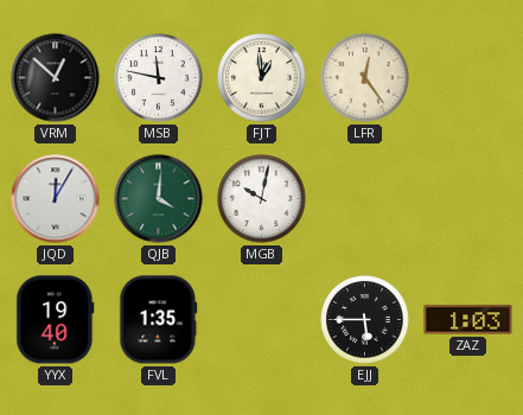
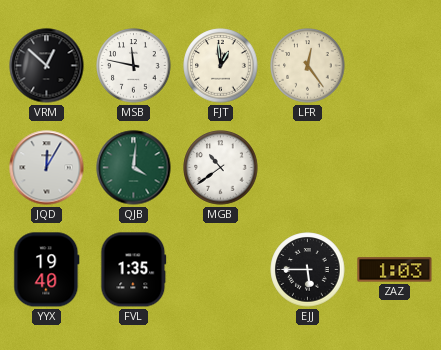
MGB: 10:02 -> 10:39
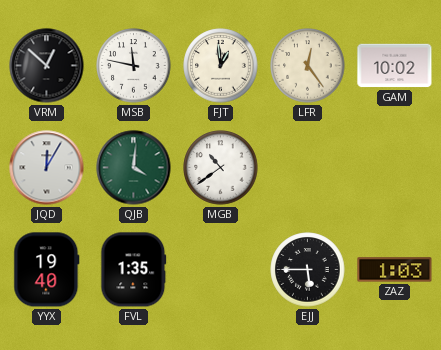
GAM: none -> 10:02
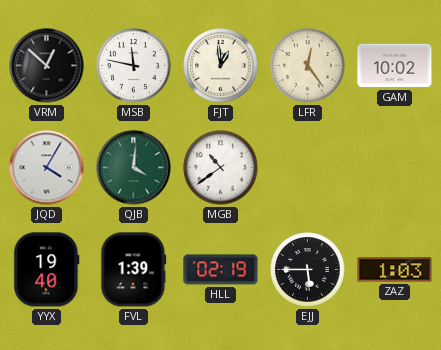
JQD: 12:05 -> 4:05
FVL: 1:35 -> 1:39
HLL: none -> 02:19
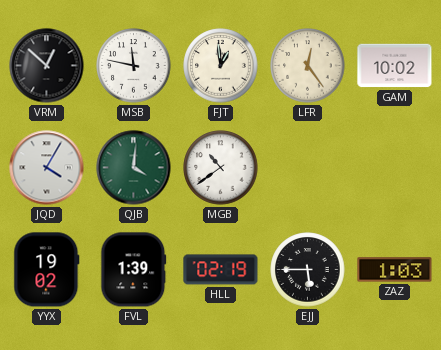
YYX: 19:40 -> 19:02
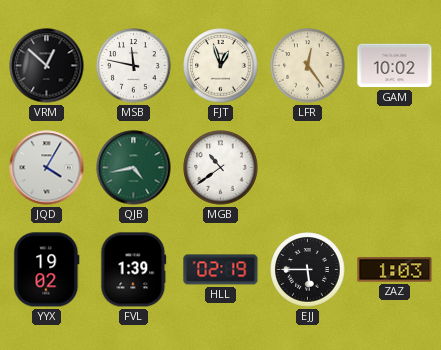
FJT: 12:59 -> 12:57
QJB: 4:01 -> 4:43
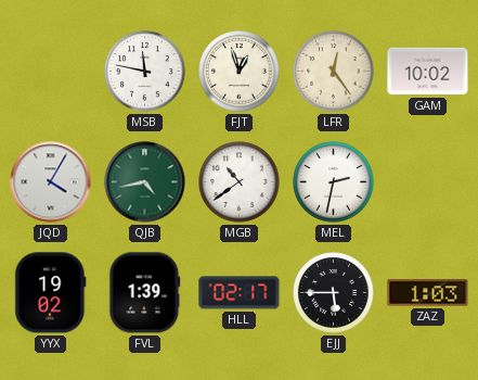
VRM: 12:52 -> none
MEL: none -> 2:32
HLL: 02:19 -> 02:17
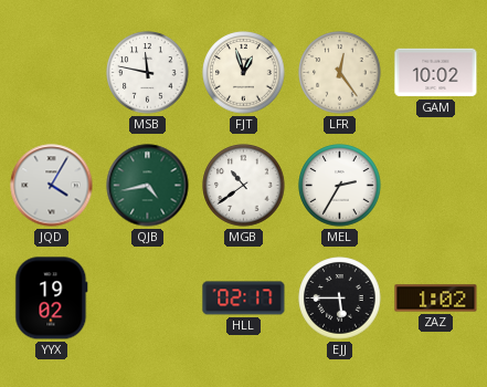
MEL: 2:32 -> 2:35
FVL: 1:39 -> none
ZAZ: 1:03 -> 1:02
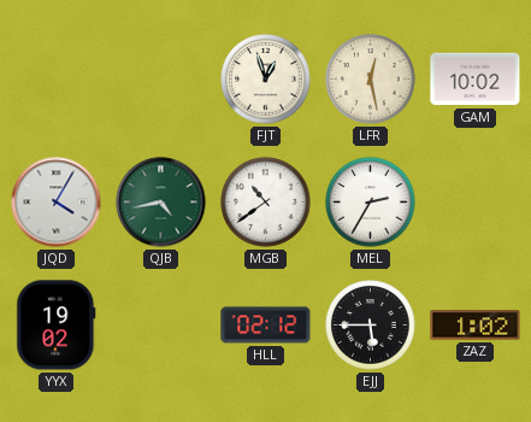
MSB: 11:47 -> none
LFR: 12:24 -> 12:28
HLL: 02:17 -> 02:12
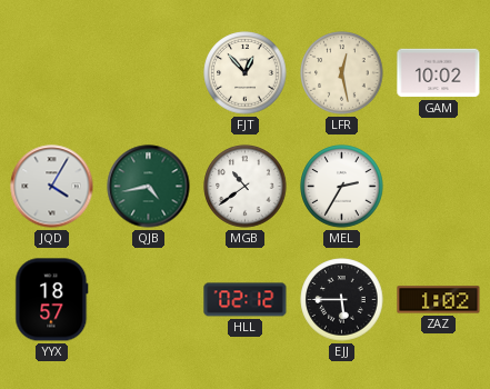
FJT: 12:57 -> 12:53
YYX: 19:02 -> 18:57
